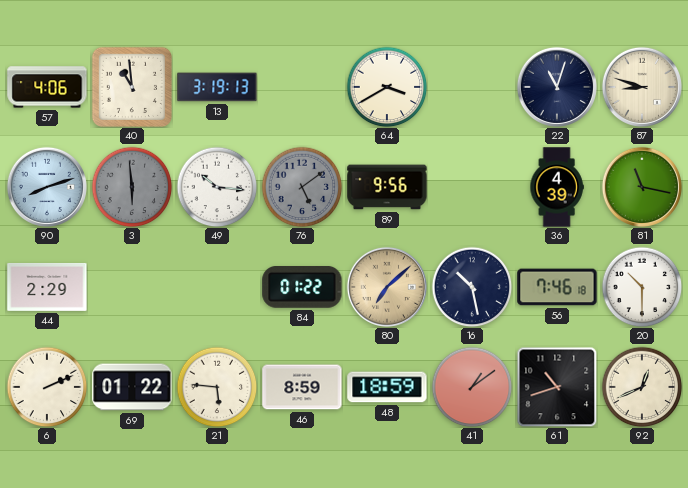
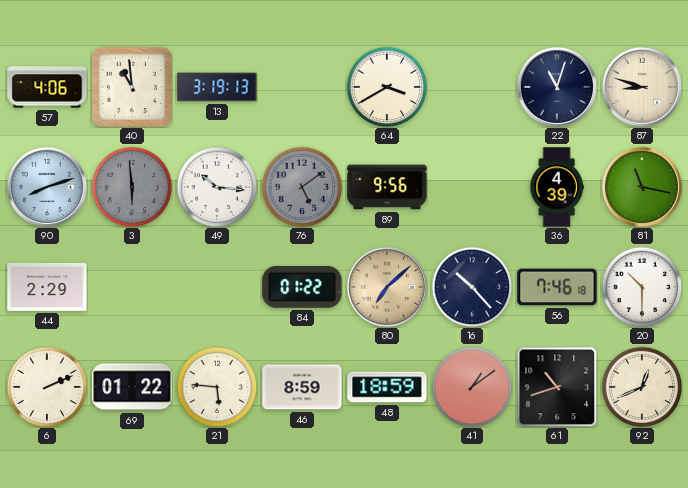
16: 10:28 -> 10:23
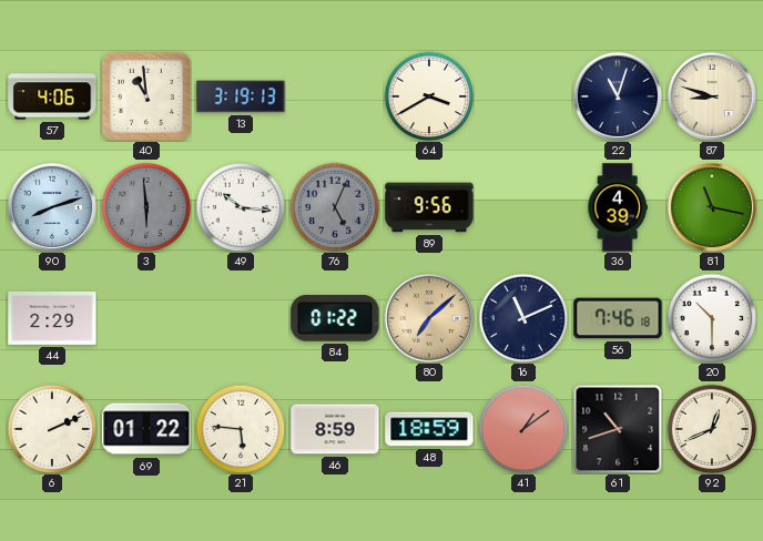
76: 5:09 -> 5:04
16: 10:23 -> 11:11
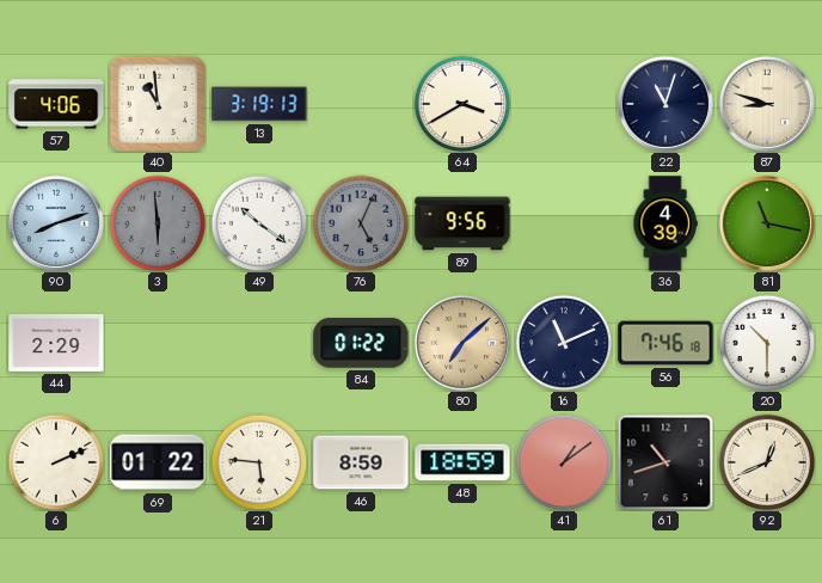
49: 10:16 -> 10:21
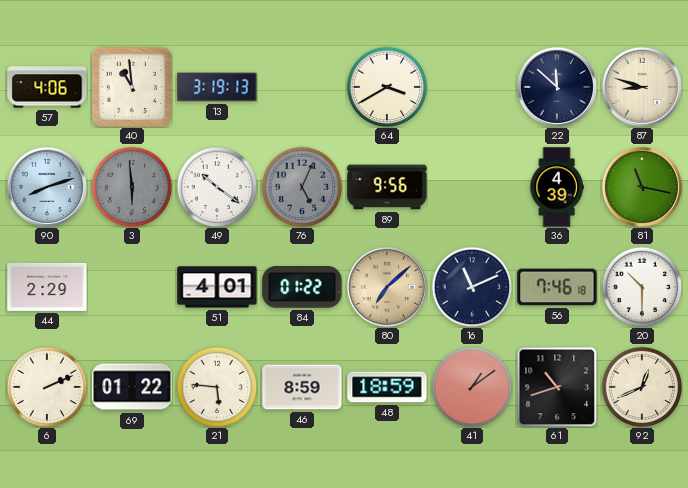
22: 11:03 -> 11:52
51: none -> 4:01
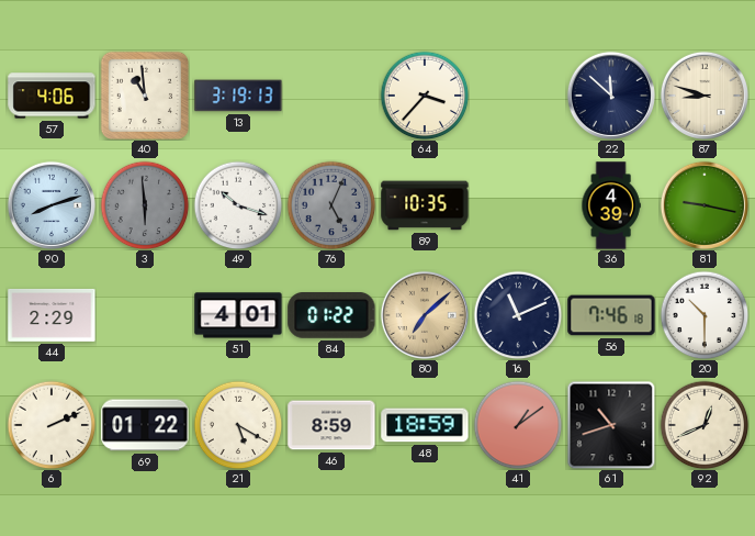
64: 3:40 -> 3:37
49: 10:21 -> 10:18
89: 9:56 -> 10:35
81: 11:17 -> 9:17
21: 5:46 -> 5:20
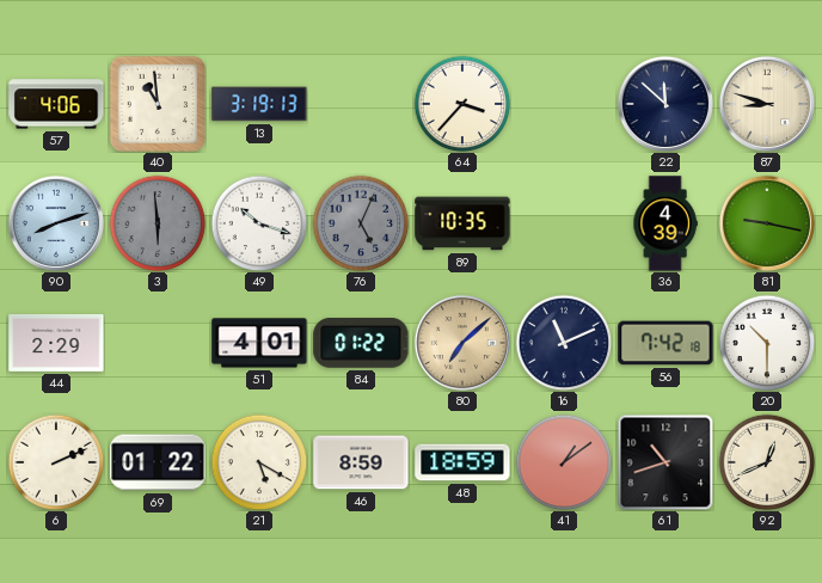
56: 7:46 -> 7:42
